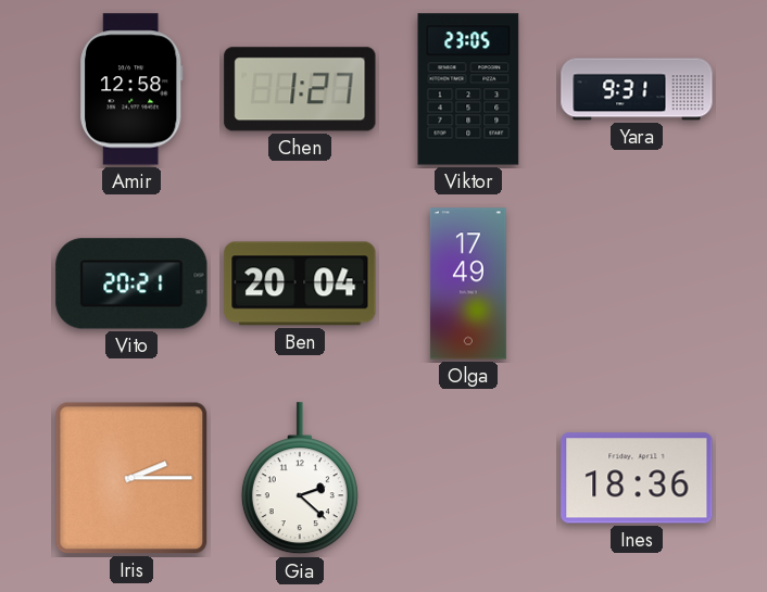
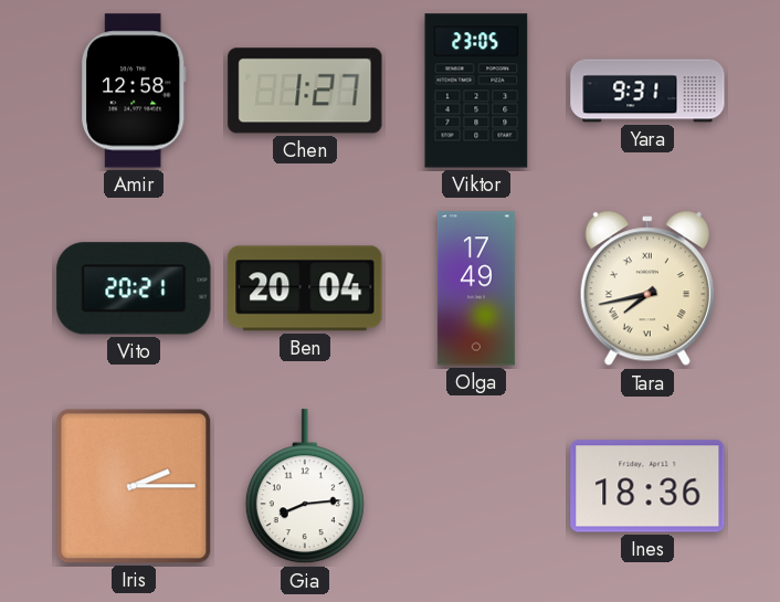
Tara: none -> 7:43
Gia: 2:22 -> 8:14
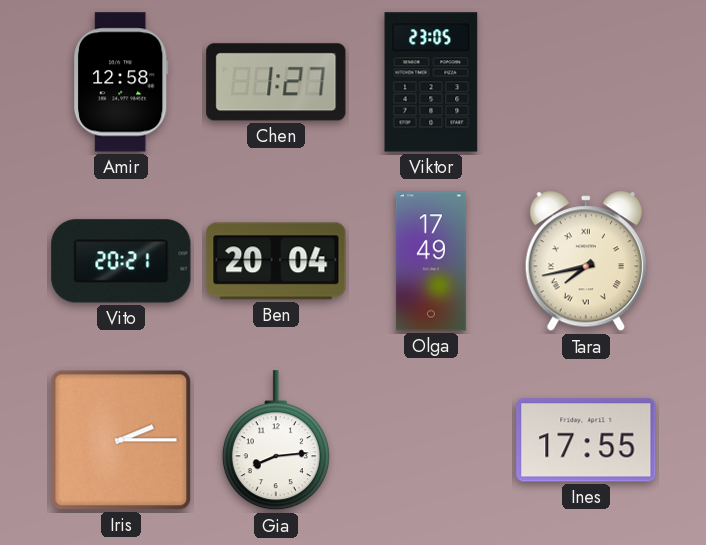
Yara: 9:31 -> none
Ines: 18:36 -> 17:55
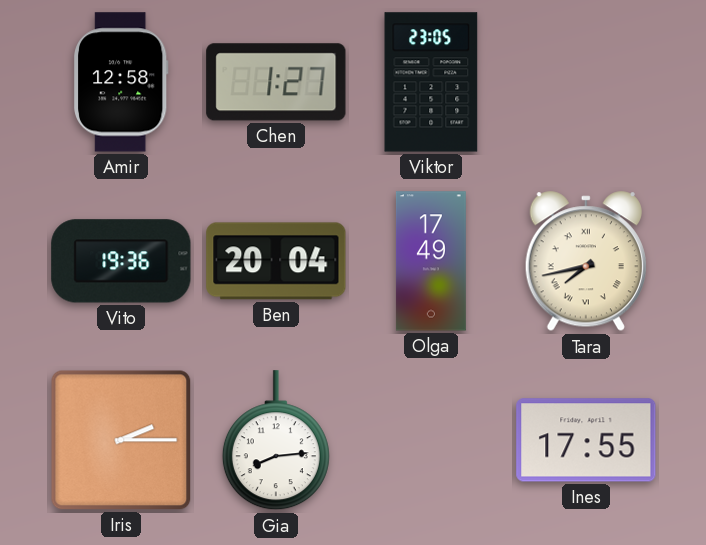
Vito: 20:21 -> 19:36
